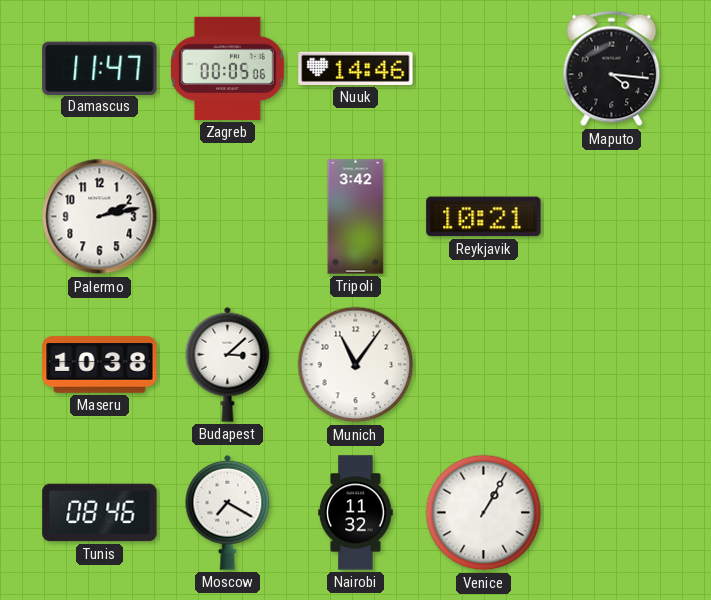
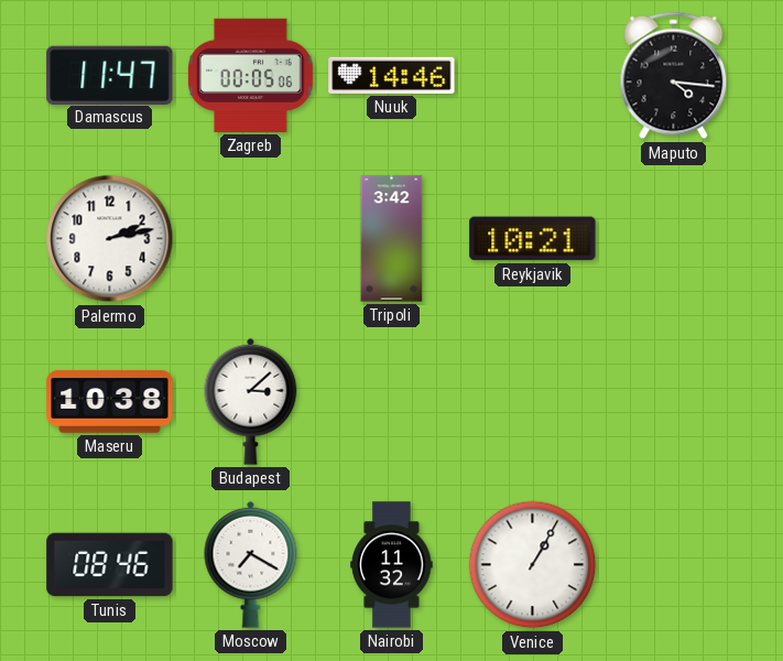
Munich: 11:06 -> none
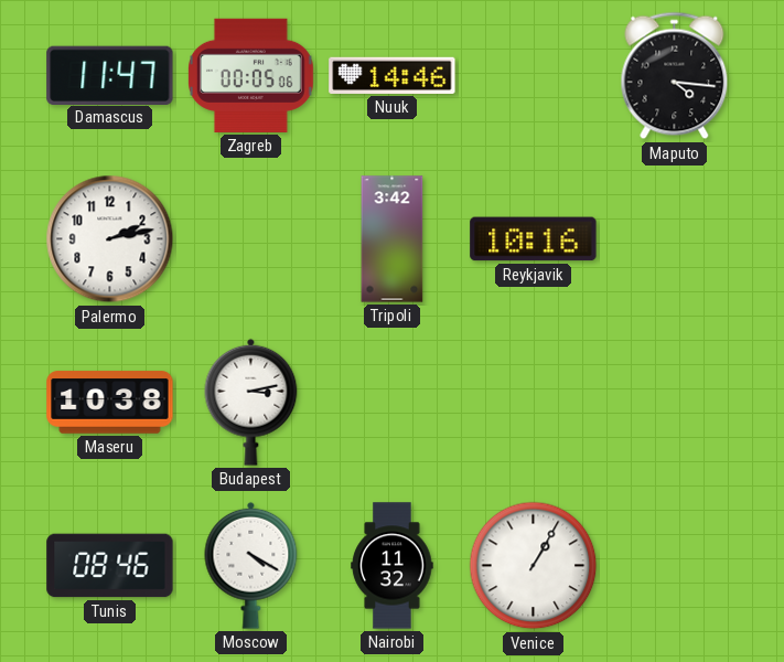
Reykjavik: 10:21 -> 10:16
Budapest: 3:08 -> 3:13
Moscow: 7:20 -> 4:20
